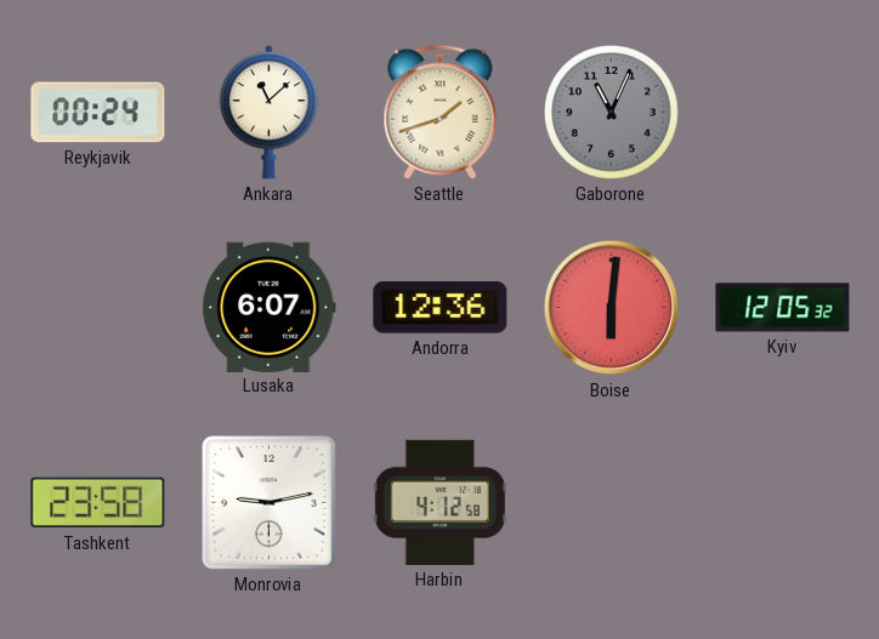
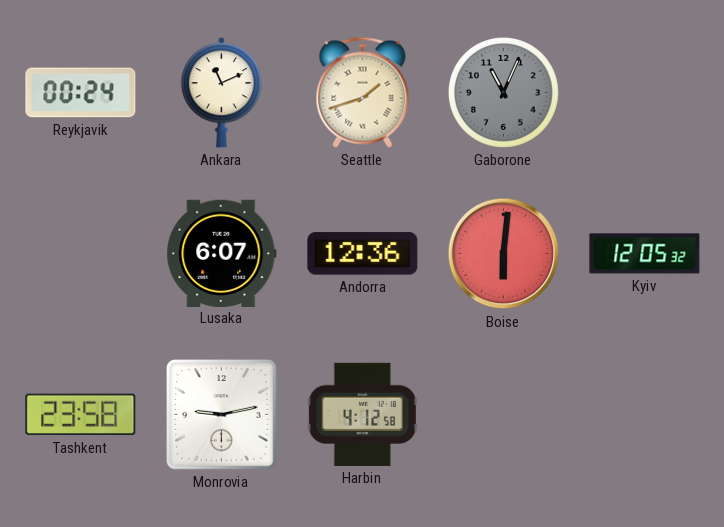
Ankara: 11:08 -> 11:11
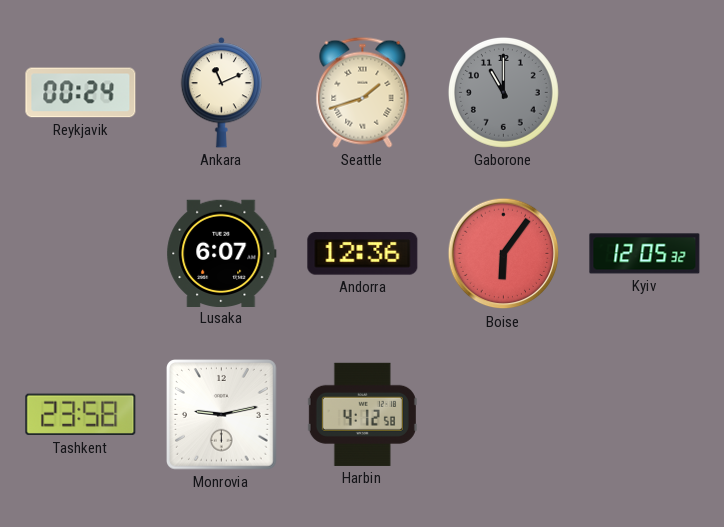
Gaborone: 11:04 -> 11:00
Boise: 6:01 -> 6:06
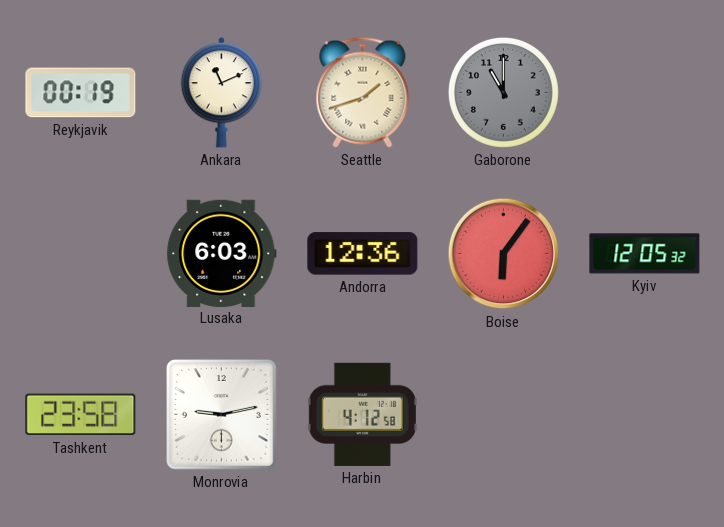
Reykjavik: 00:24 -> 00:19
Lusaka: 6:07 -> 6:03
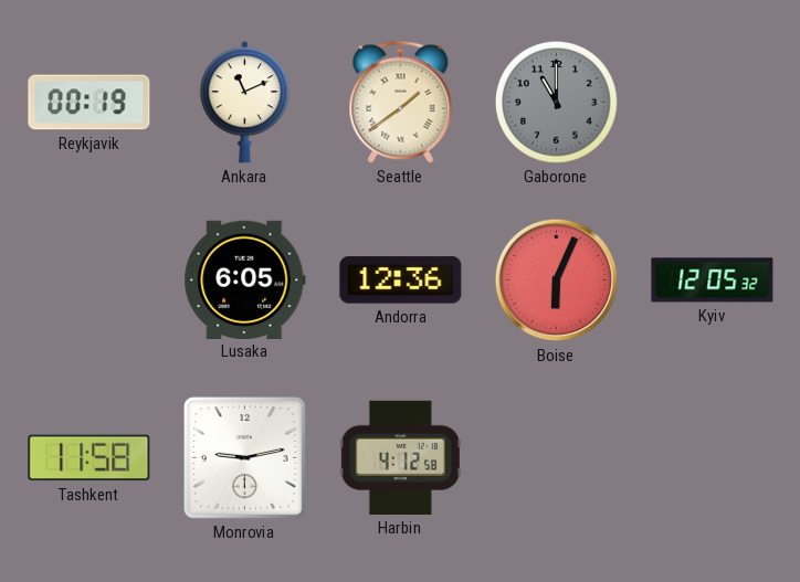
Seattle: 1:42 -> 1:39
Lusaka: 6:03 -> 6:05
Boise: 6:06 -> 6:04
Tashkent: 23:58 -> 11:58
